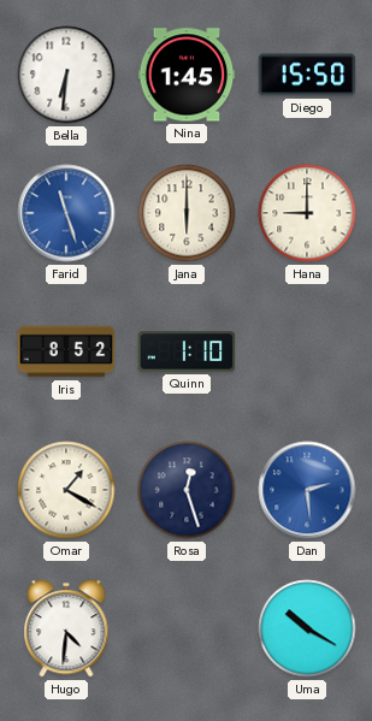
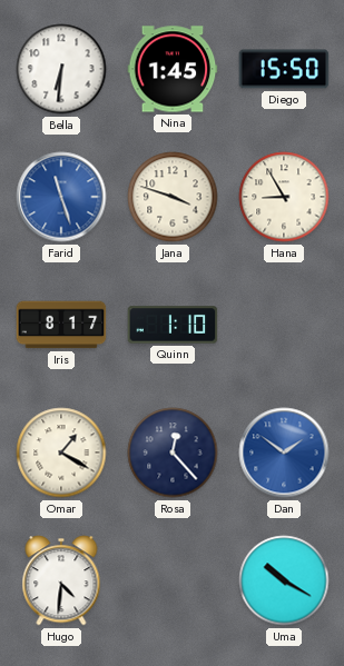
Jana: 6:00 -> 3:48
Hana: 9:00 -> 8:55
Iris: 8:52 -> 8:17
Rosa: 12:27 -> 12:23
Dan: 2:29 -> 1:51
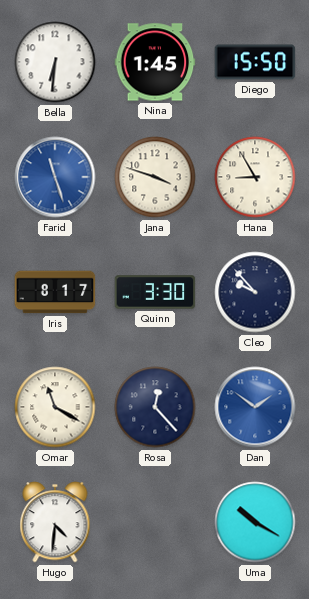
Quinn: 1:10 -> 3:30
Cleo: none -> 9:53
Omar: 1:20 -> 11:20
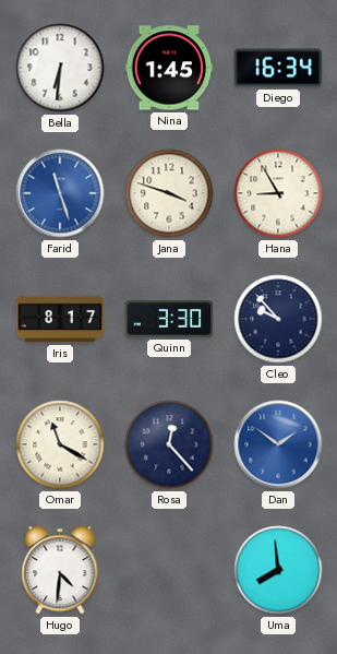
Diego: 15:50 -> 16:34
Uma: 10:20 -> 7:59
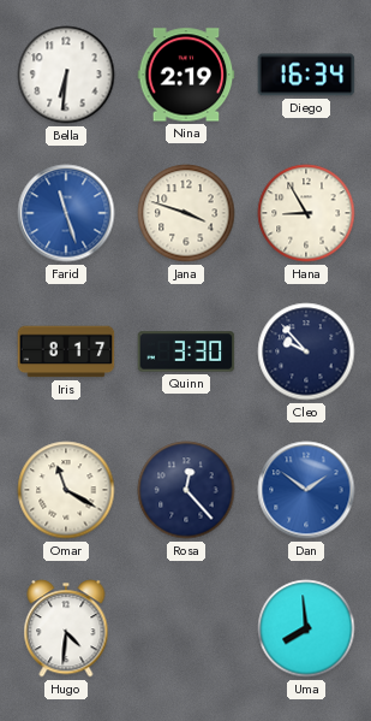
Nina: 1:45 -> 2:19
